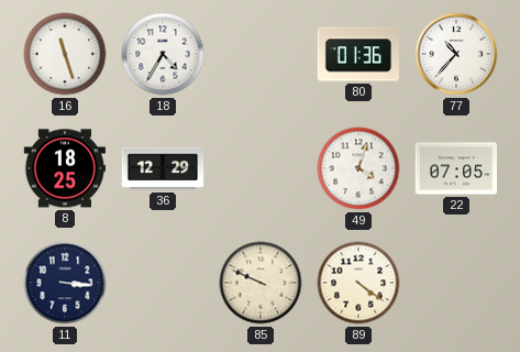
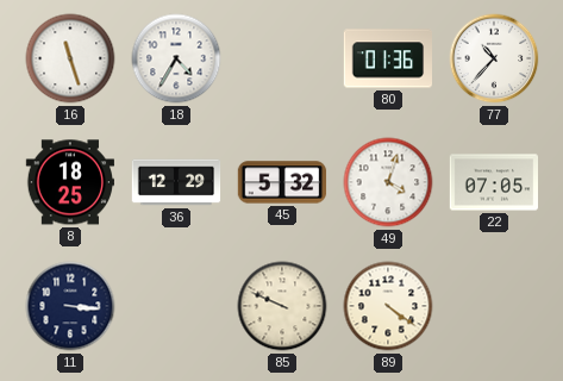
45: none -> 5:32
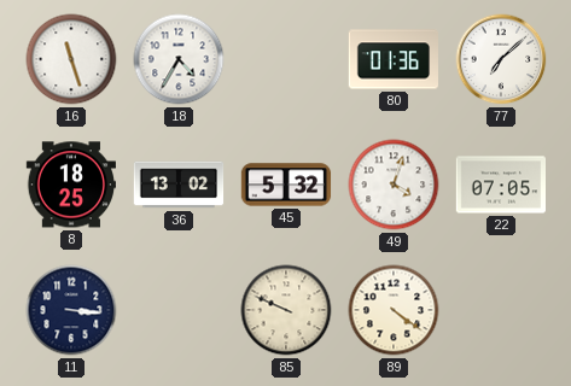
77: 10:37 -> 7:08
36: 12:29 -> 13:02
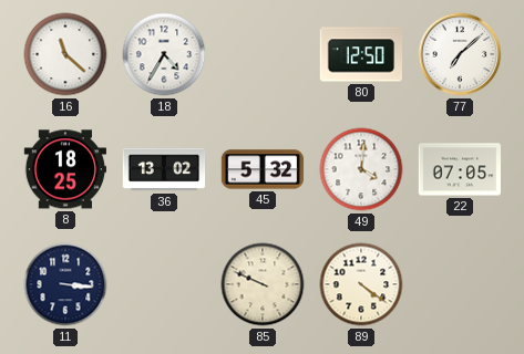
16: 11:27 -> 11:22
80: 01:36 -> 12:50
49: 4:03 -> 4:01
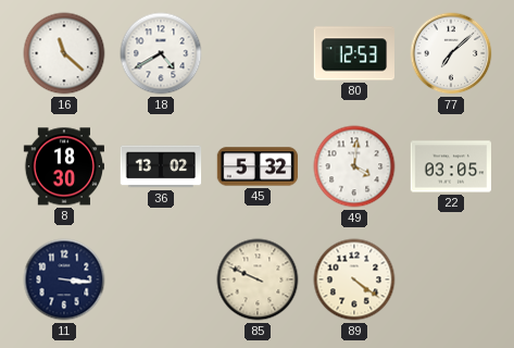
18: 4:35 -> 4:40
80: 12:50 -> 12:53
8: 18:25 -> 18:30
22: 07:05 -> 03:05
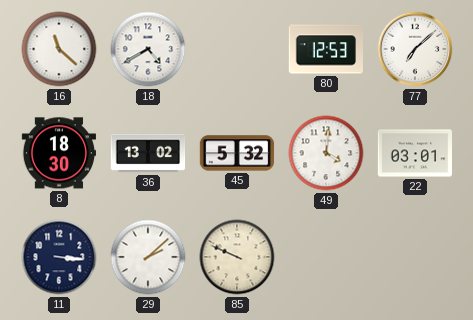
22: 03:05 -> 03:01
29: none -> 2:08
89: 4:21 -> none
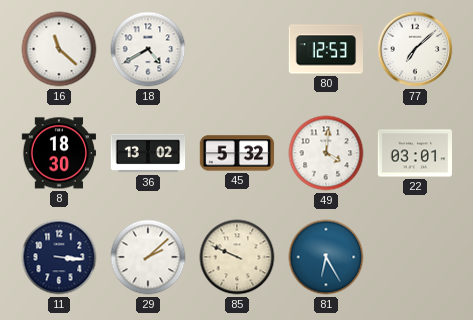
81: none -> 6:25
